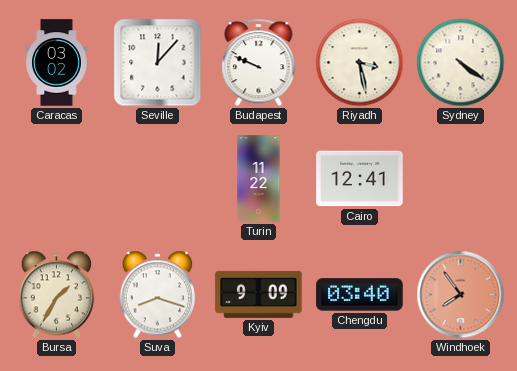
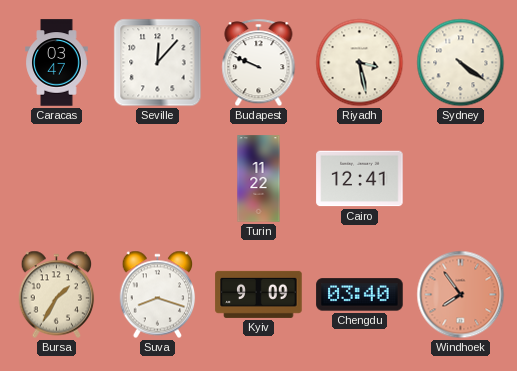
Caracas: 03:02 -> 03:47
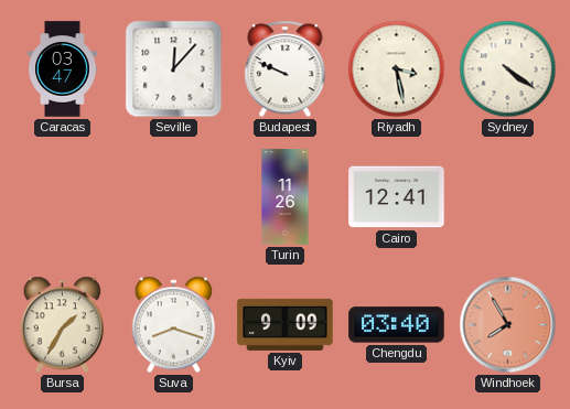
Turin: 11:22 -> 11:26
Windhoek: 7:54 -> 7:55
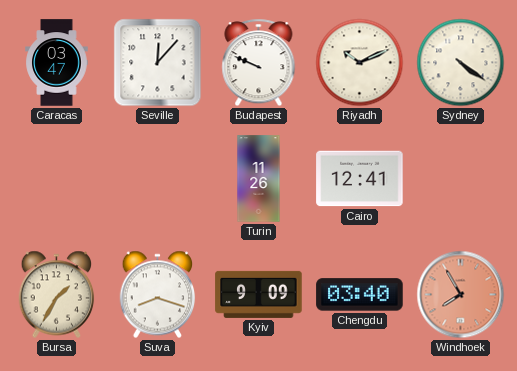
Riyadh: 3:28 -> 10:11
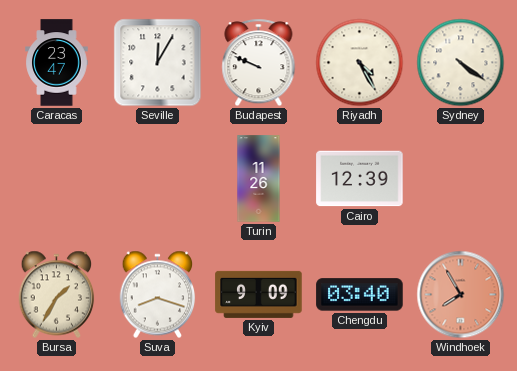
Caracas: 03:47 -> 23:47
Seville: 12:07 -> 12:05
Riyadh: 10:11 -> 4:25
Cairo: 12:41 -> 12:39
